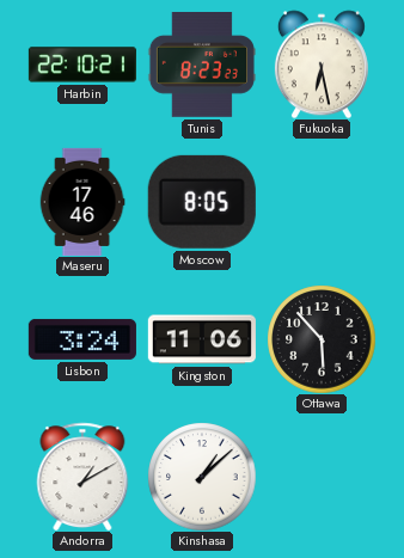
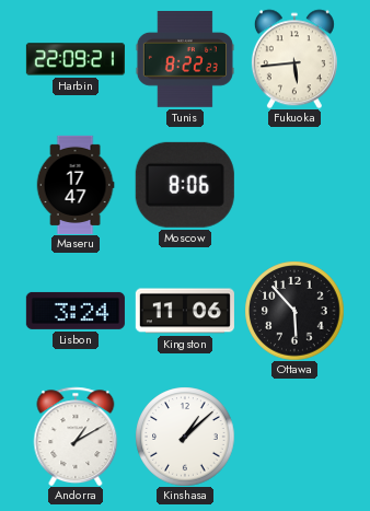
Harbin: 22:10 -> 22:09
Tunis: 8:23 -> 8:22
Fukuoka: 6:28 -> 5:44
Maseru: 17:46 -> 17:47
Moscow: 8:05 -> 8:06
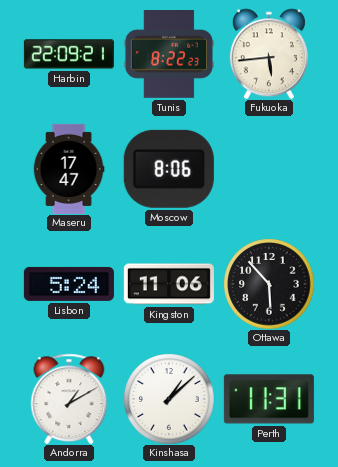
Lisbon: 3:24 -> 5:24
Perth: none -> 11:31
